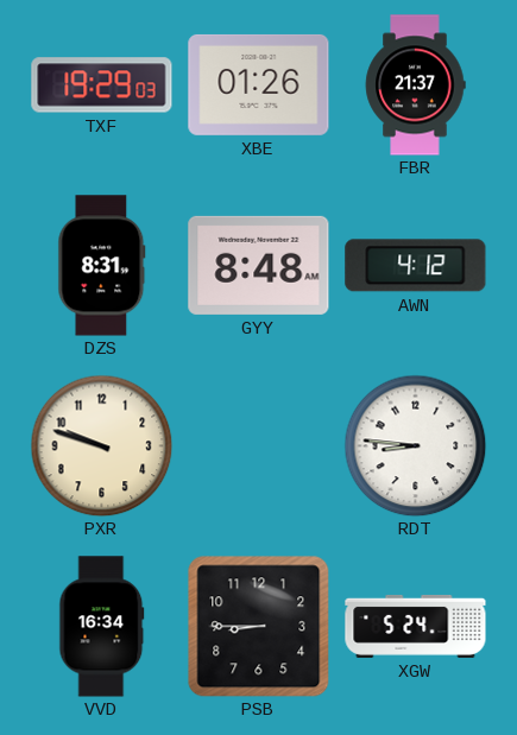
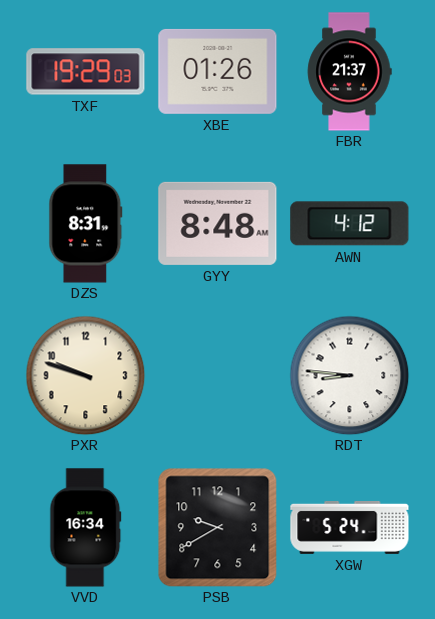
PSB: 8:45 -> 9:40
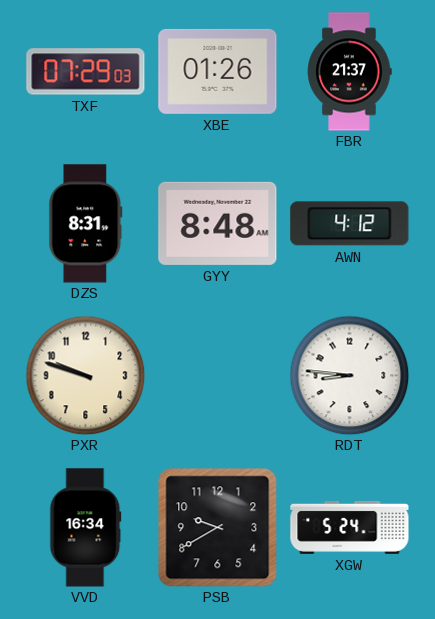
TXF: 19:29 -> 07:29
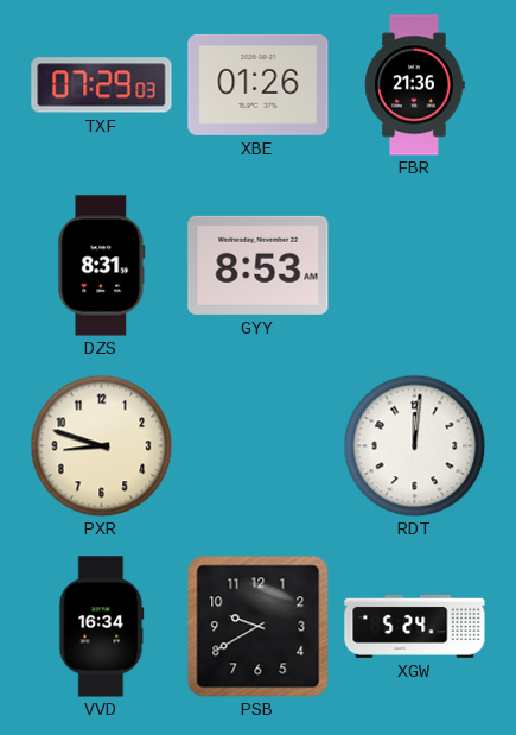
FBR: 21:37 -> 21:36
GYY: 8:48 -> 8:53
AWN: 4:12 -> none
PXR: 9:48 -> 8:48
RDT: 8:46 -> 12:01
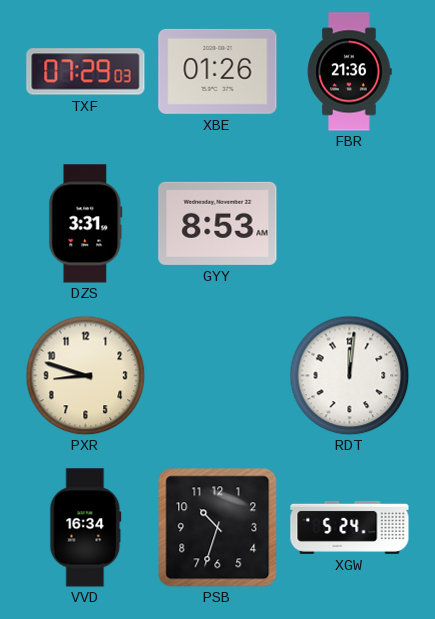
DZS: 8:31 -> 3:31
PSB: 9:40 -> 10:33
